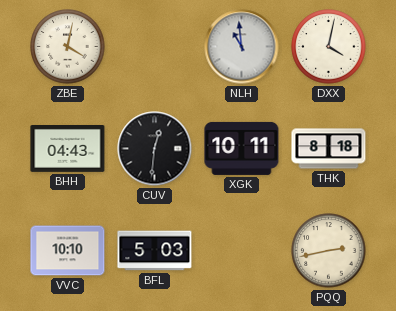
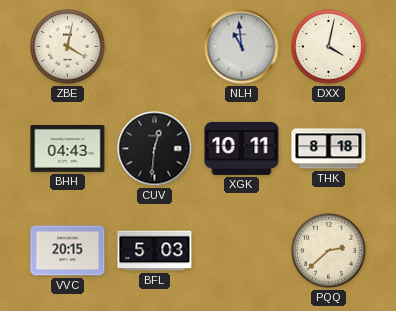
VVC: 10:10 -> 20:15
PQQ: 2:43 -> 2:38
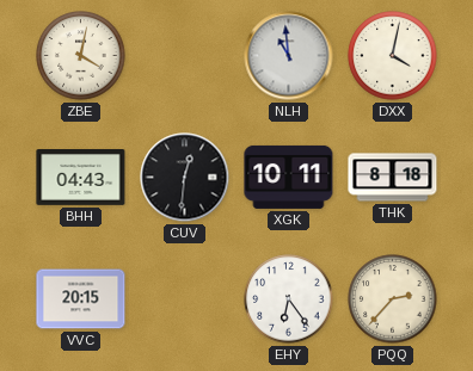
BFL: 5:03 -> none
EHY: none -> 6:24
PQQ: 2:38 -> 2:37
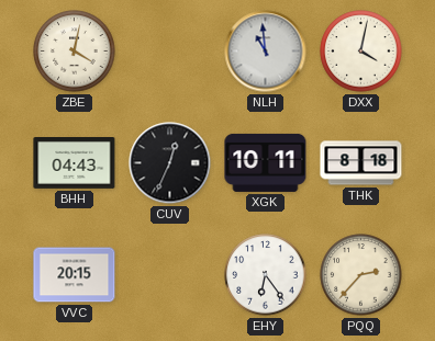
CUV: 12:31 -> 12:34
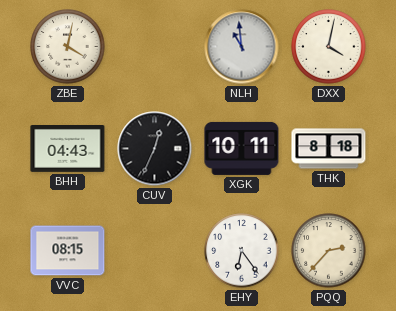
VVC: 20:15 -> 08:15
